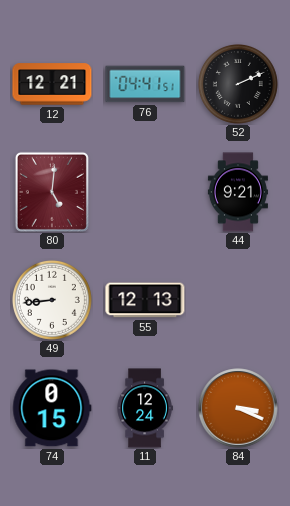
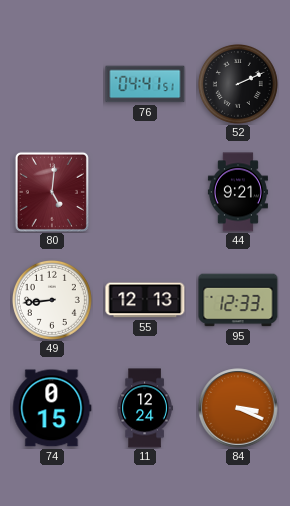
12: 12:21 -> none
95: none -> 12:33
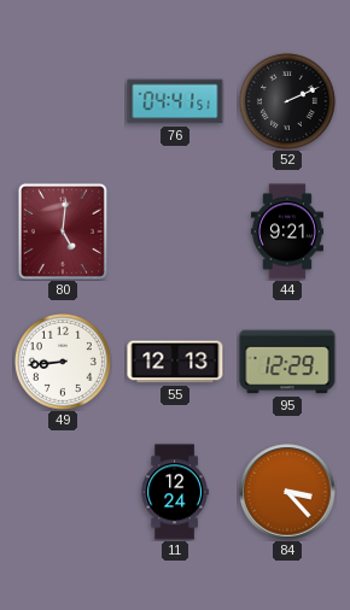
95: 12:33 -> 12:29
74: 0:15 -> none
84: 3:19 -> 3:23
